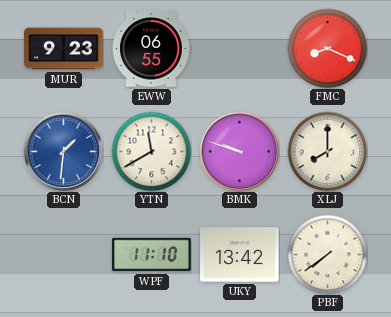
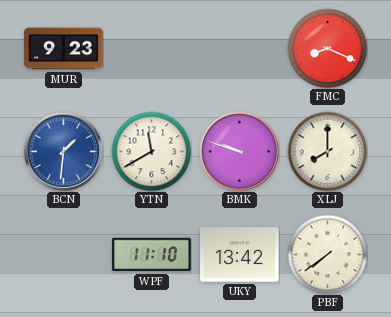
EWW: 06:55 -> none
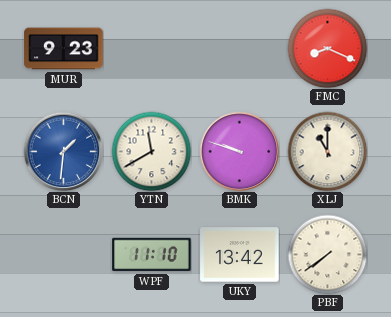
XLJ: 8:00 -> 11:00
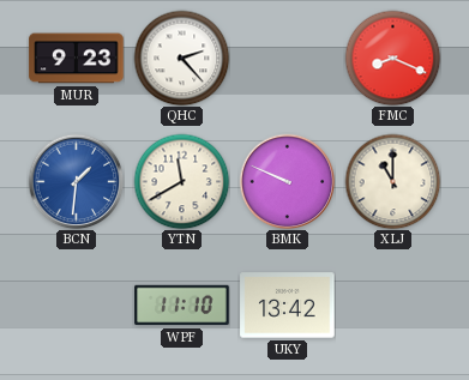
QHC: none -> 2:23
BMK: 9:48 -> 9:49
PBF: 7:39 -> none
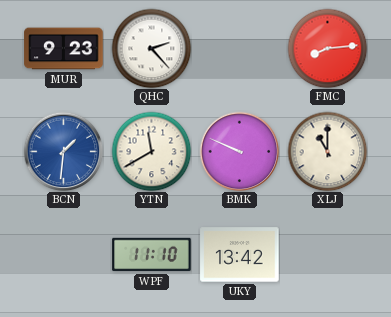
FMC: 8:19 -> 8:14
